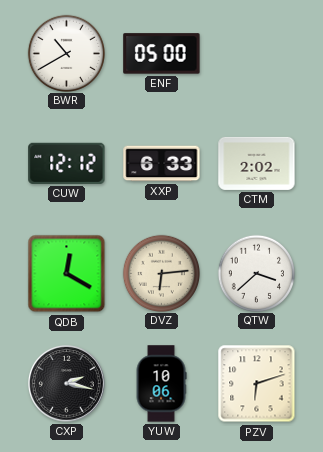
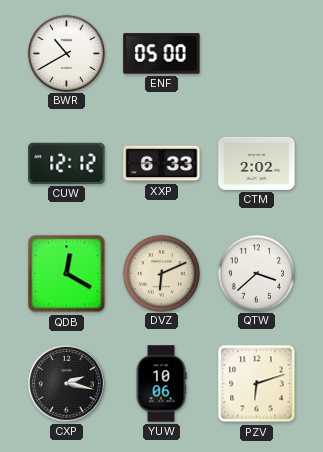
DVZ: 6:14 -> 6:11
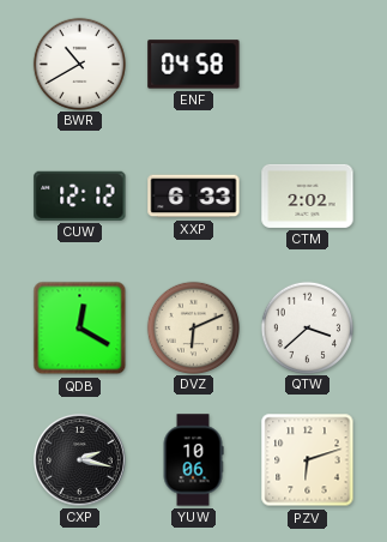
ENF: 05:00 -> 04:58
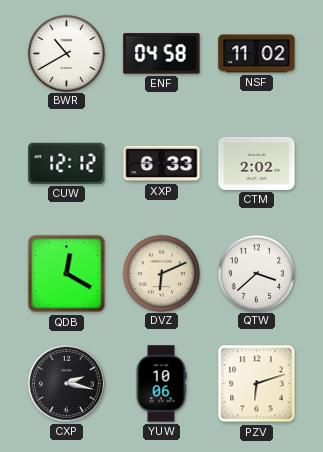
NSF: none -> 11:02
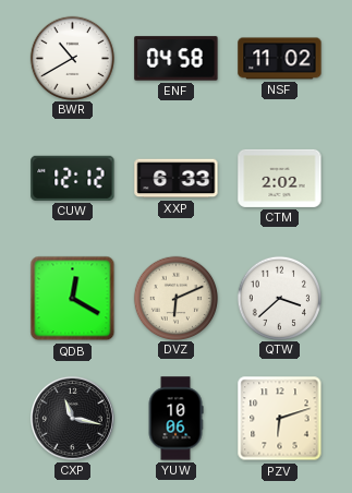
CXP: 2:17 -> 11:17
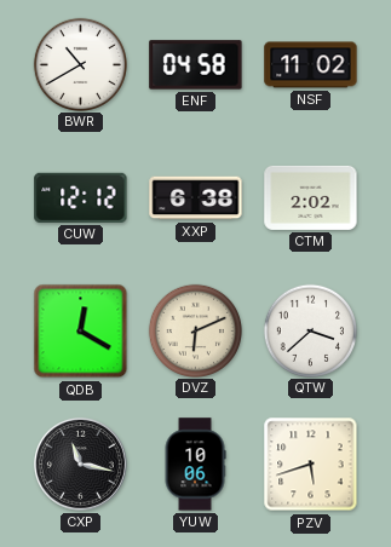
XXP: 6:33 -> 6:38
PZV: 6:12 -> 5:42
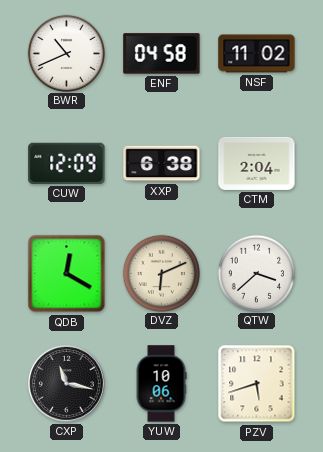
BWR: 10:40 -> 10:41
CUW: 12:12 -> 12:09
CTM: 2:02 -> 2:04
